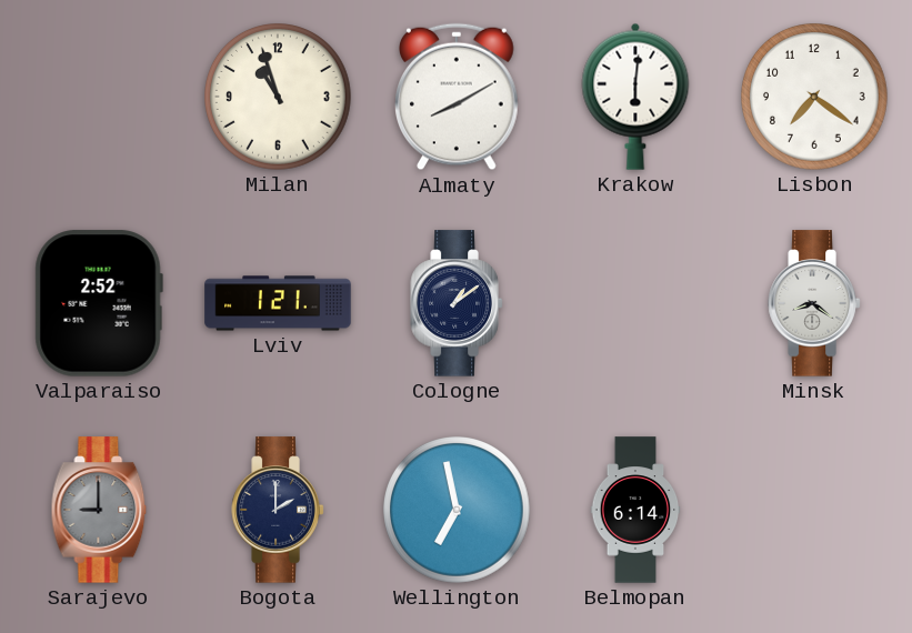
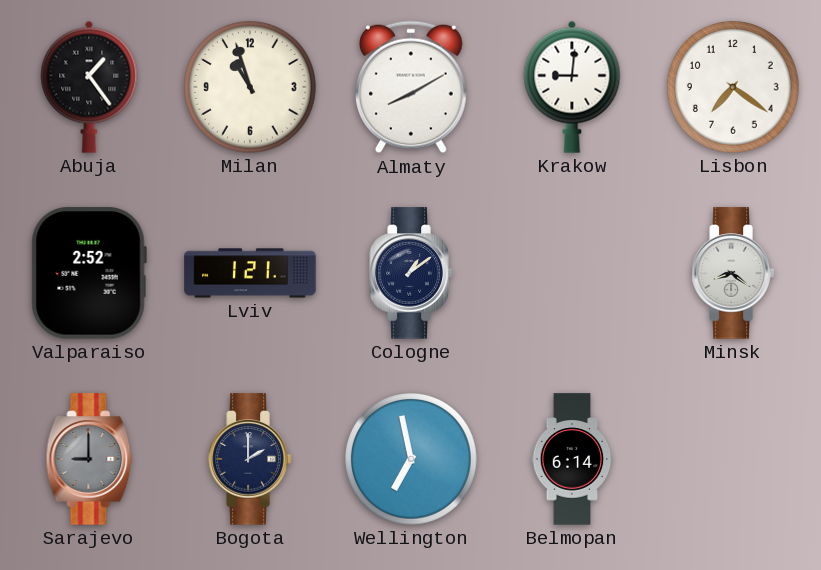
Abuja: none -> 1:24
Krakow: 6:01 -> 9:01
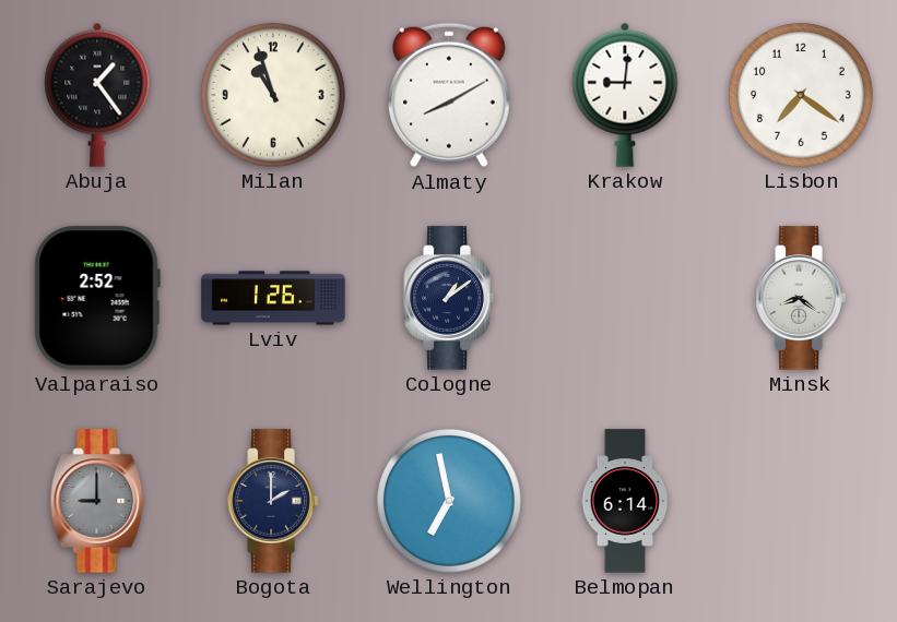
Lviv: 1:21 -> 1:26
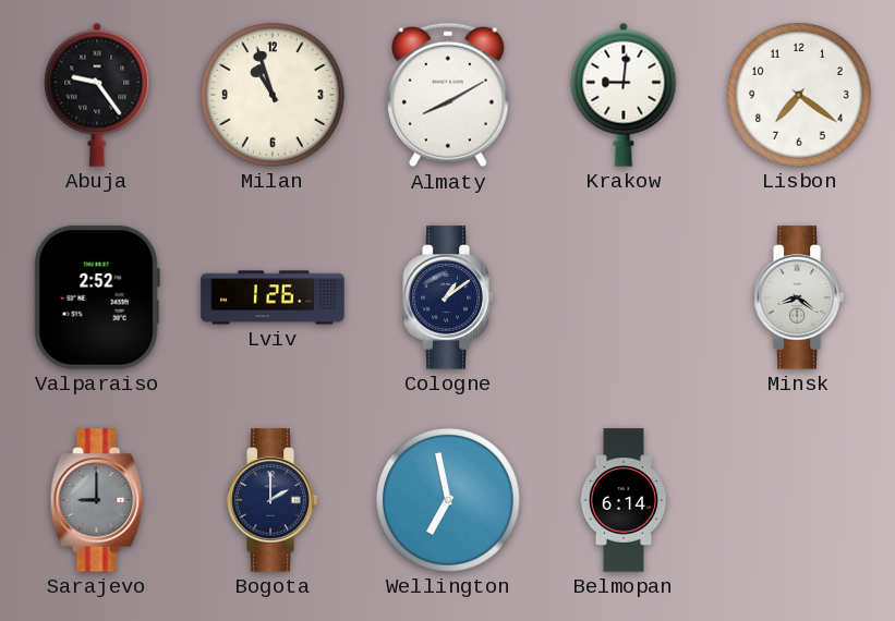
Abuja: 1:24 -> 9:24
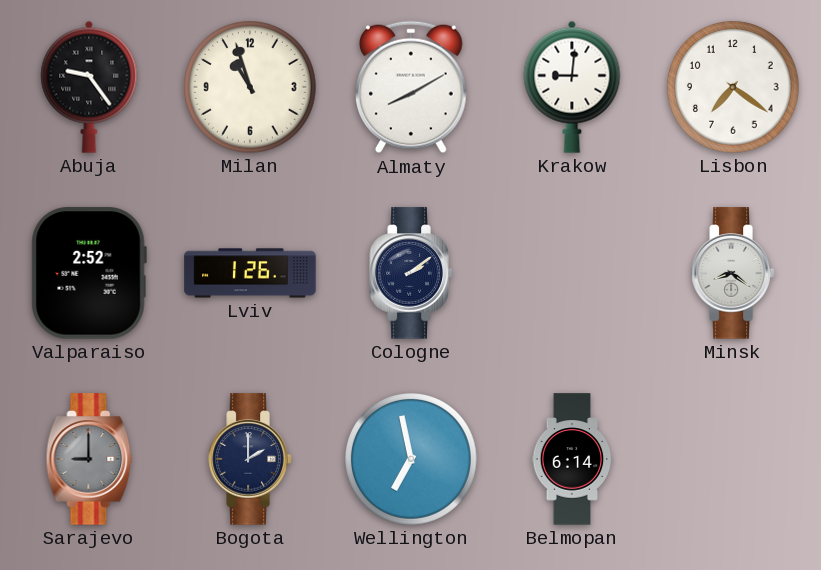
Cologne: 1:09 -> 2:09
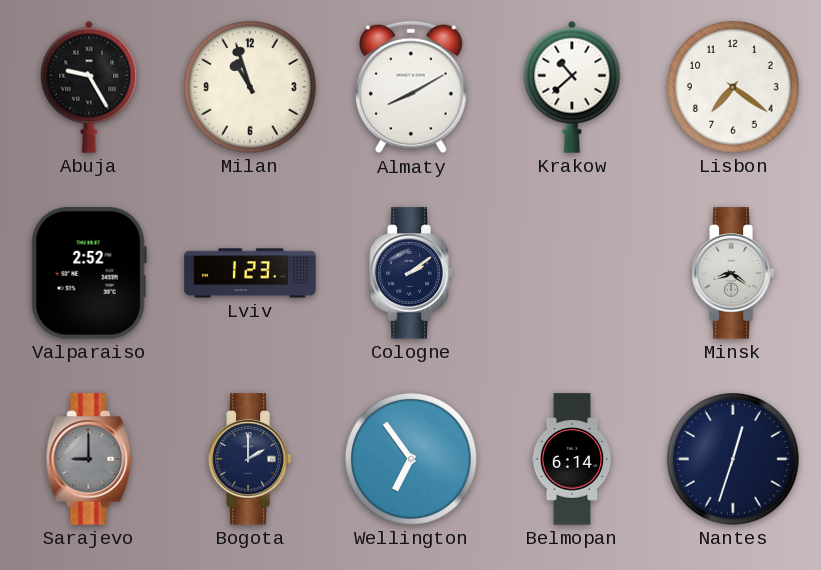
Abuja: 9:24 -> 9:25
Krakow: 9:01 -> 10:38
Lviv: 1:26 -> 1:23
Wellington: 6:58 -> 6:54
Nantes: none -> 12:33
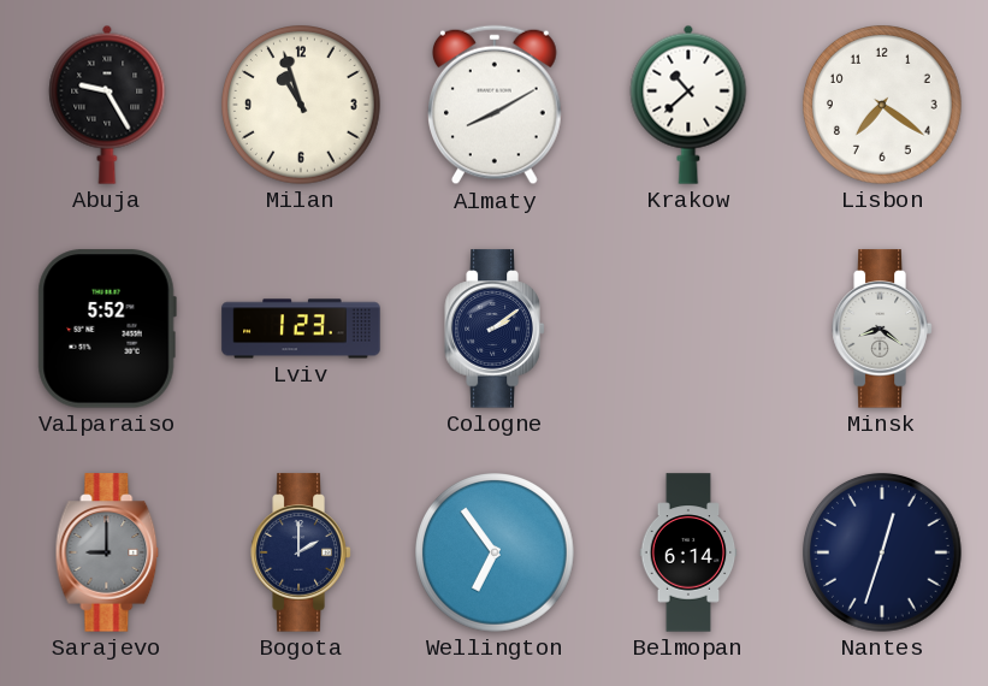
Valparaiso: 2:52 -> 5:52
